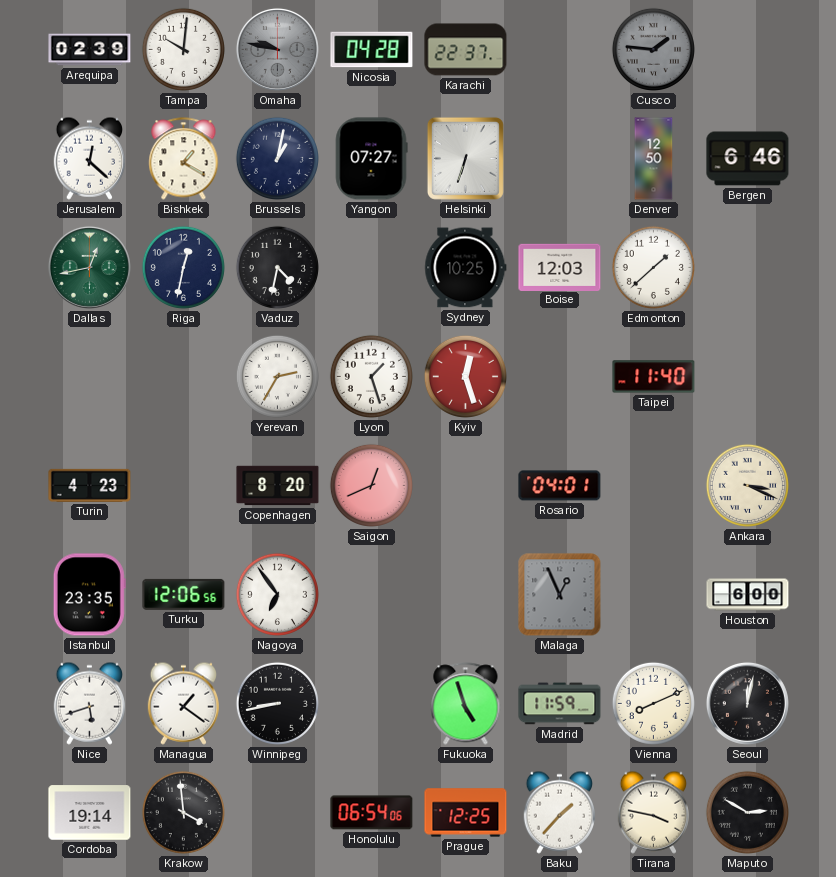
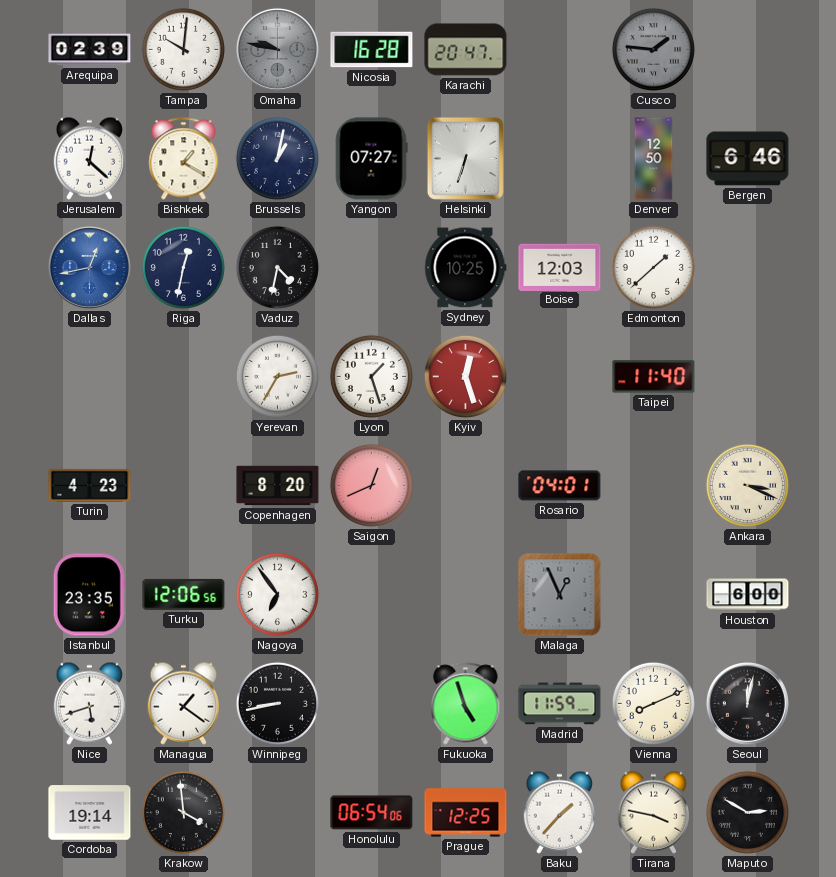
Nicosia: 04:28 -> 16:28
Karachi: 22:37 -> 20:47
Dallas dial: green -> blue
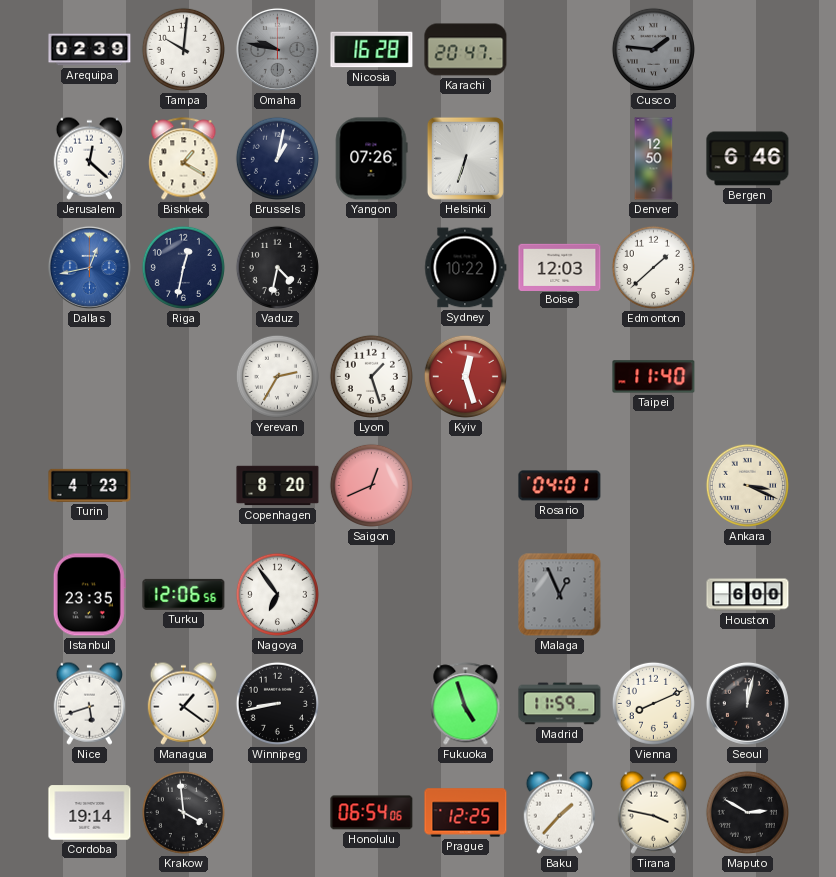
Yangon: 07:27 -> 07:26
Sydney: 10:25 -> 10:22
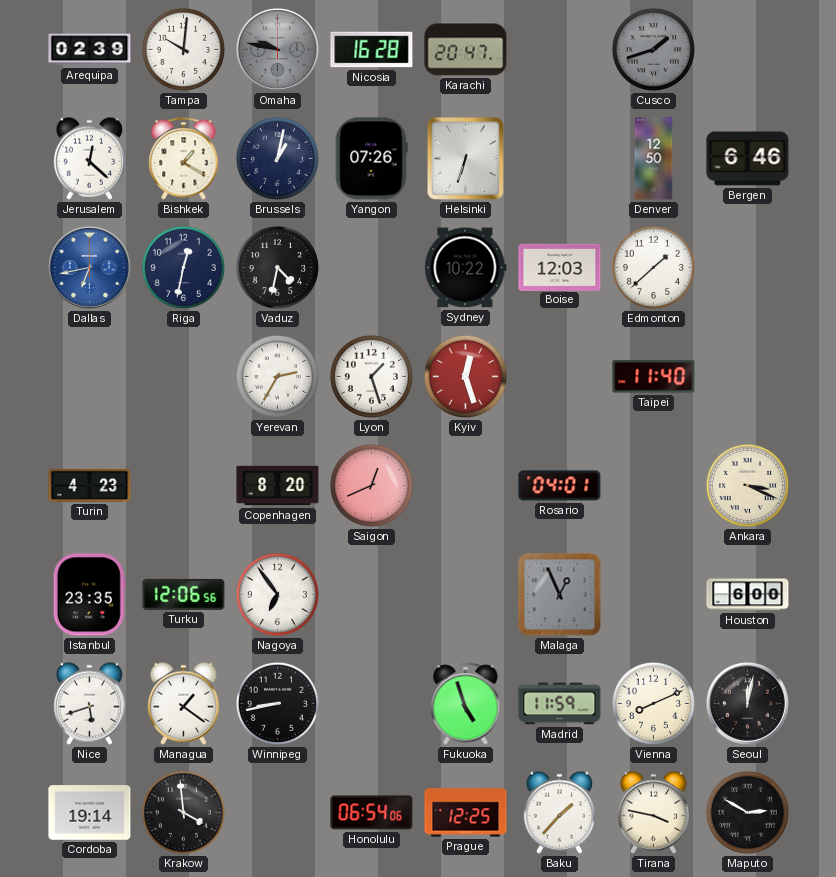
Cusco: 1:46 -> 1:42
Dallas: 12:43 -> 6:43
